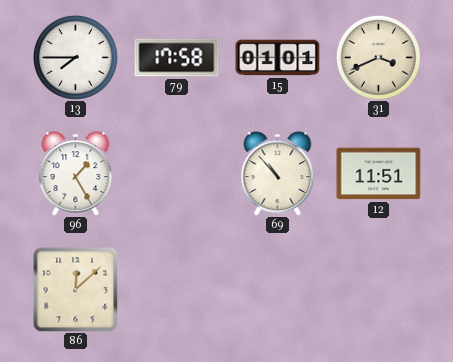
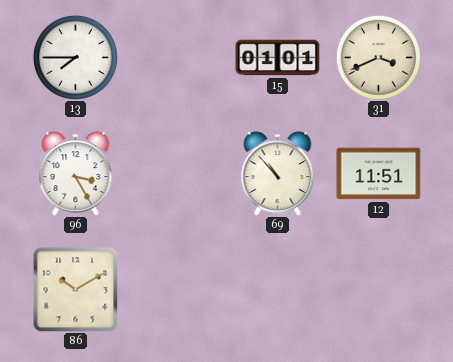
79: 17:58 -> none
96: 1:25 -> 3:25
86: 12:08 -> 10:10
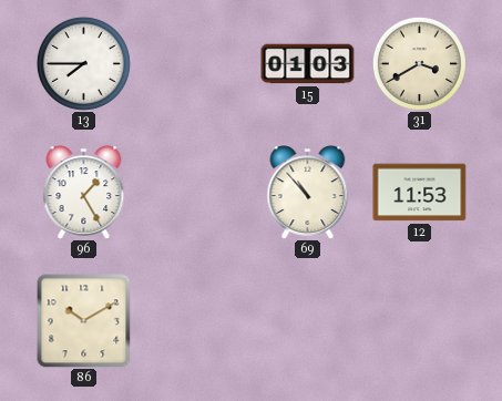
15: 01:01 -> 01:03
31: 3:41 -> 3:40
96: 3:25 -> 1:25
12: 11:51 -> 11:53
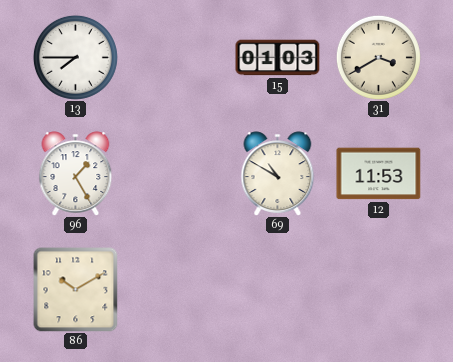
69: 10:53 -> 10:50
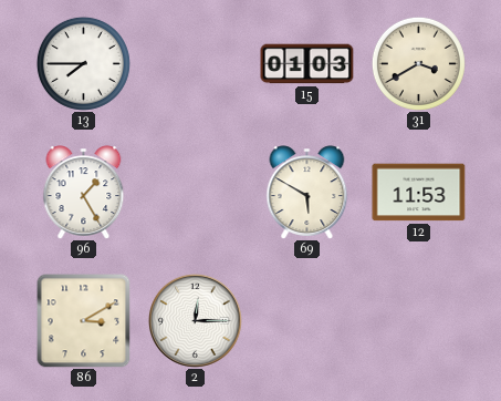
69: 10:50 -> 5:50
86: 10:10 -> 3:10
2: none -> 12:15
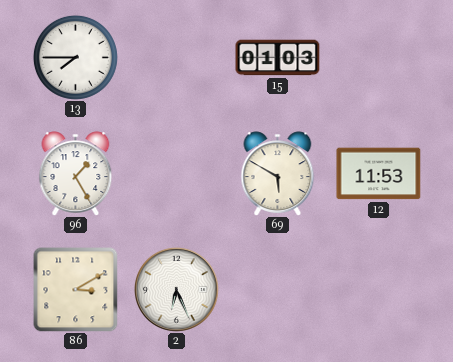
31: 3:40 -> none
2: 12:15 -> 6:26
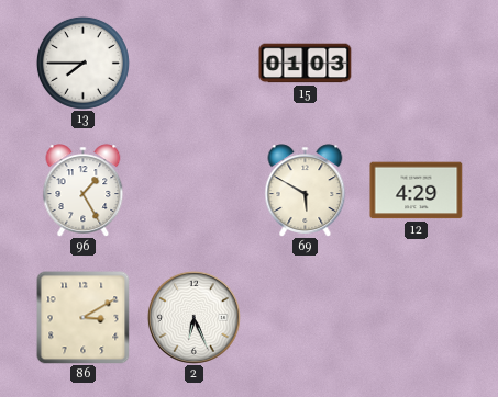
12: 11:53 -> 4:29
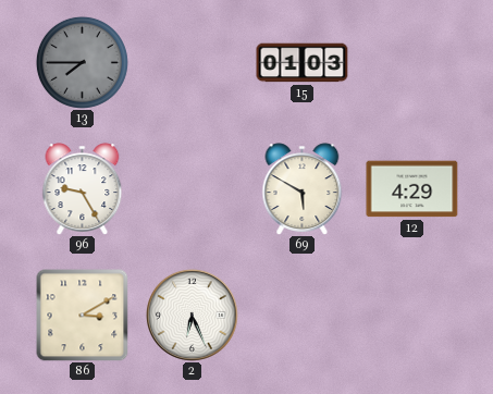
13 dial: white -> grey
96: 1:25 -> 9:25
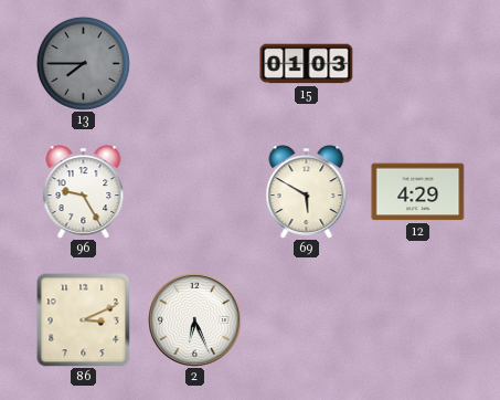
86: 3:10 -> 3:11
